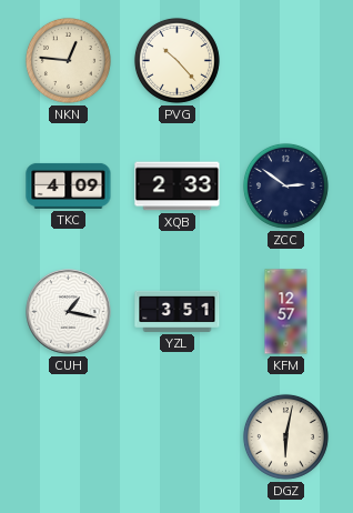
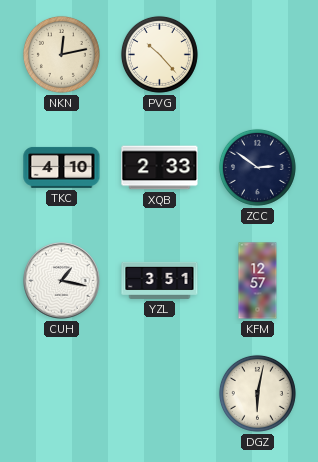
NKN: 12:46 -> 12:13
TKC: 4:09 -> 4:10
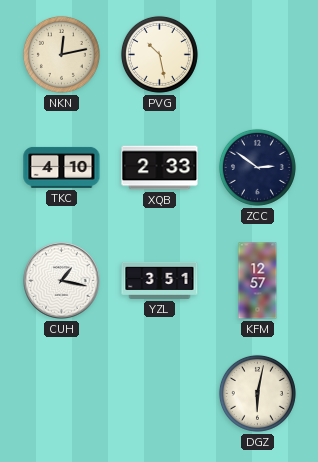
PVG: 10:23 -> 10:28
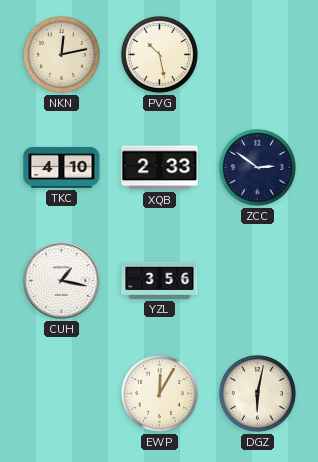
YZL: 3:51 -> 3:56
KFM: 12:57 -> none
EWP: none -> 12:05
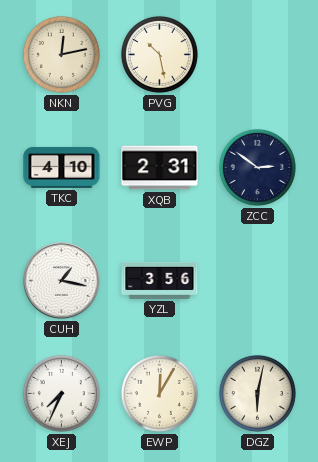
XQB: 2:33 -> 2:31
XEJ: none -> 7:34
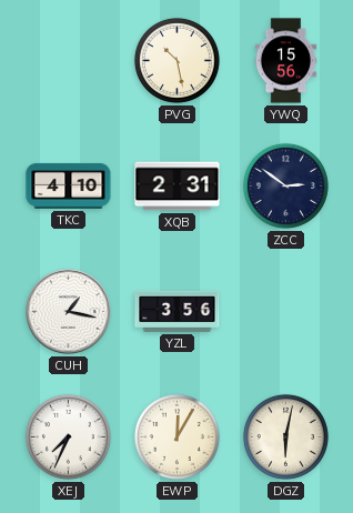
NKN: 12:13 -> none
YWQ: none -> 15:56
